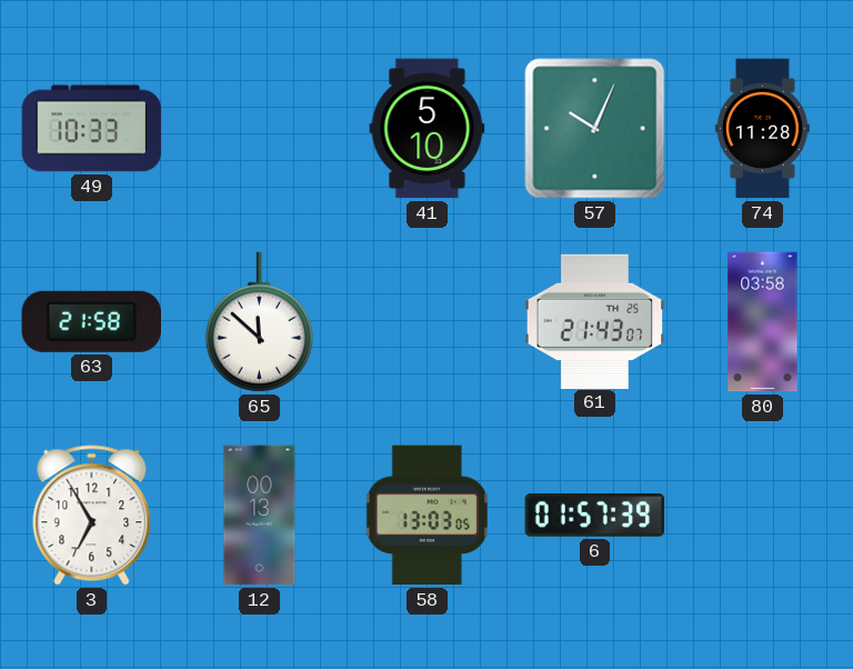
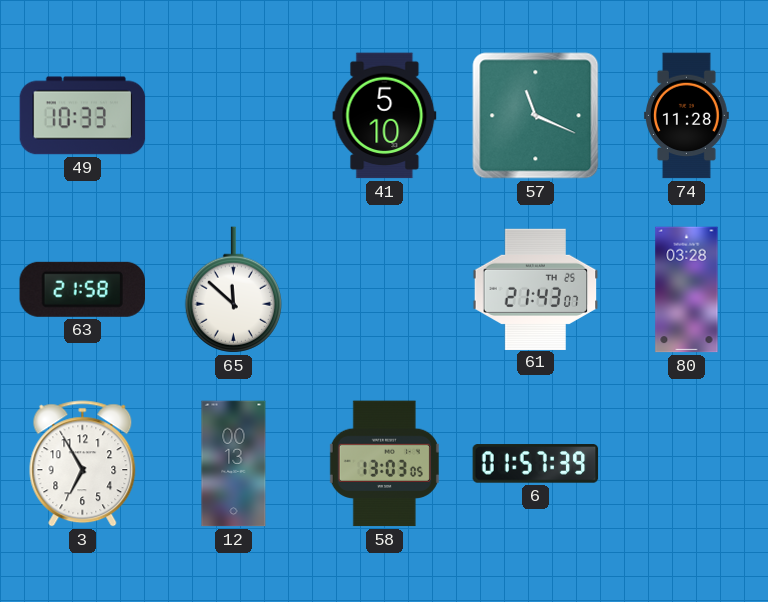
57: 10:04 -> 11:19
80: 03:58 -> 03:28
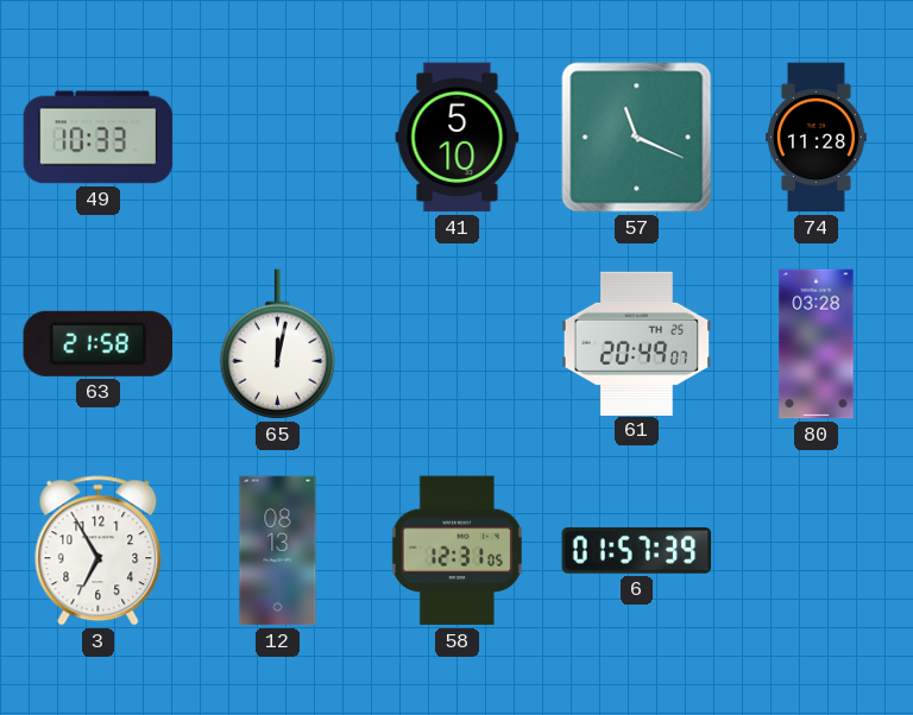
65: 11:52 -> 12:02
61: 21:43 -> 20:49
12: 00:13 -> 08:13
58: 13:03 -> 12:31
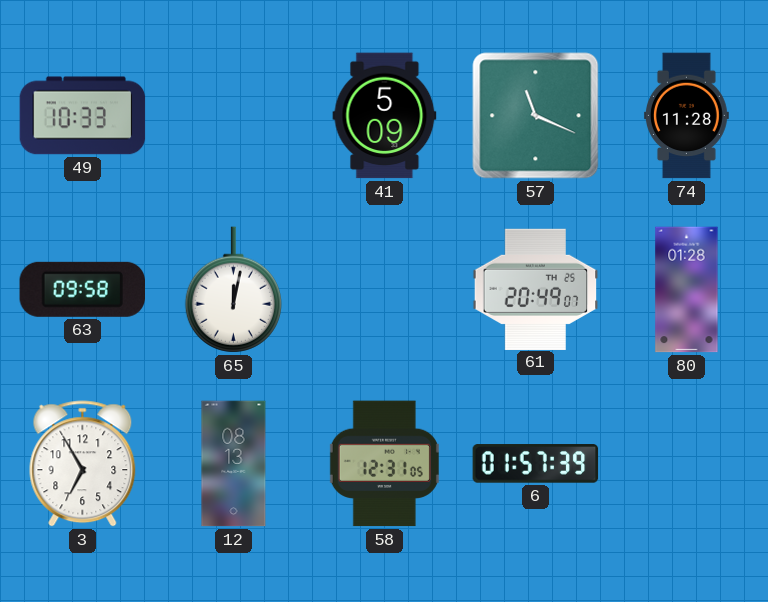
41: 5:10 -> 5:09
63: 21:58 -> 09:58
80: 03:28 -> 01:28
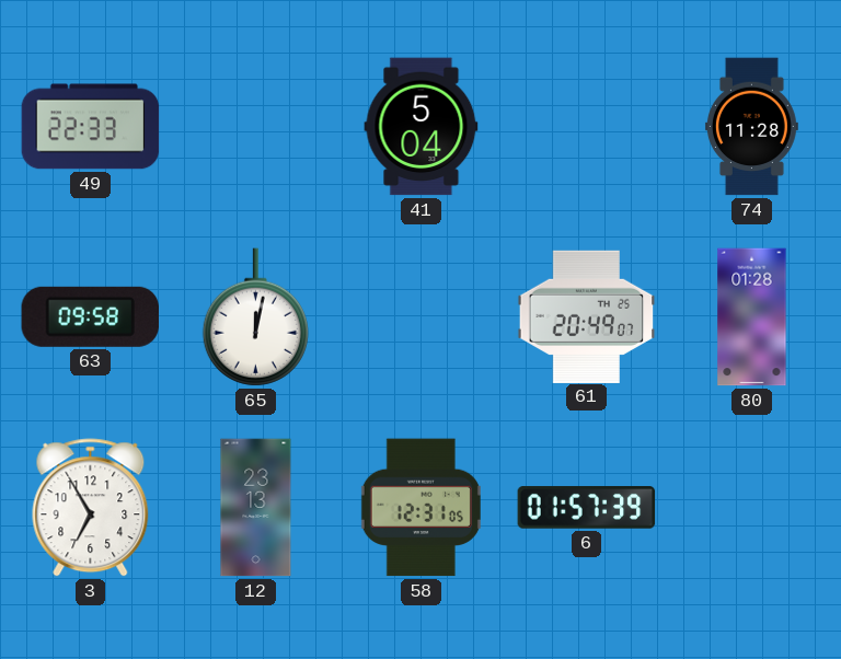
49: 10:33 -> 22:33
41: 5:09 -> 5:04
57: 11:19 -> none
12: 08:13 -> 23:13
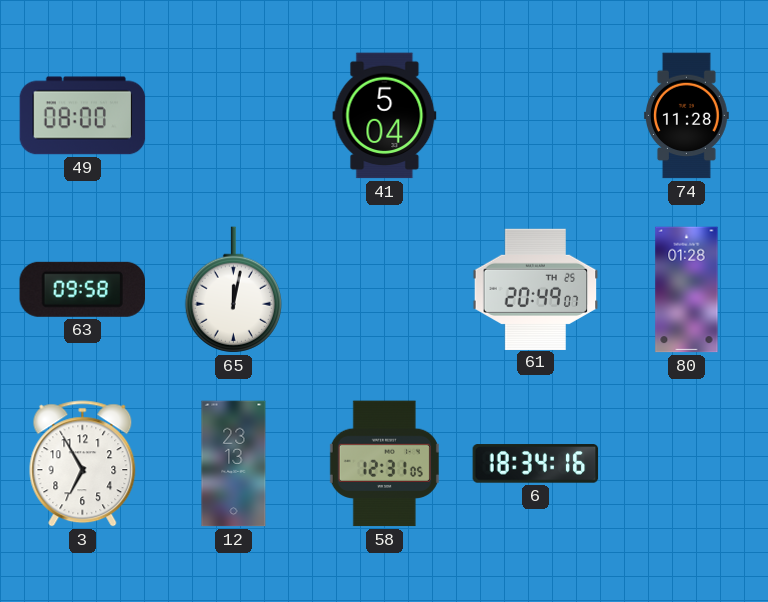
49: 22:33 -> 08:00
6: 01:57 -> 18:34
